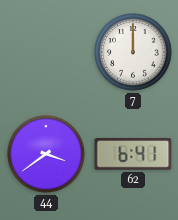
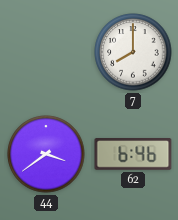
7: 12:00 -> 8:00
62: 6:41 -> 6:46
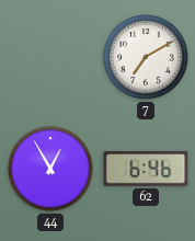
7: 8:00 -> 7:10
44: 3:39 -> 12:55
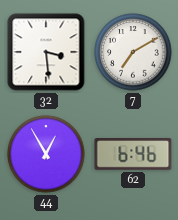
32: none -> 3:29
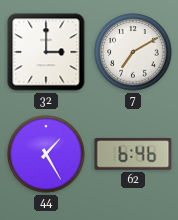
32: 3:29 -> 3:00
44: 12:55 -> 1:25
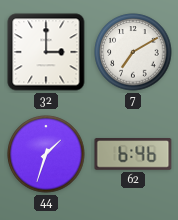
44: 1:25 -> 1:33
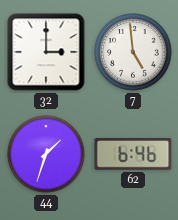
7: 7:10 -> 4:59
